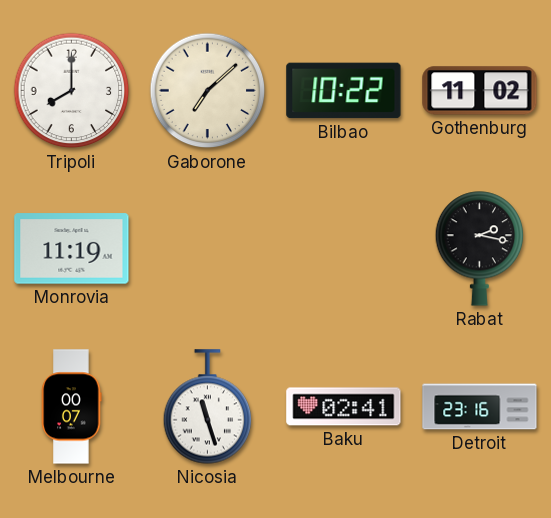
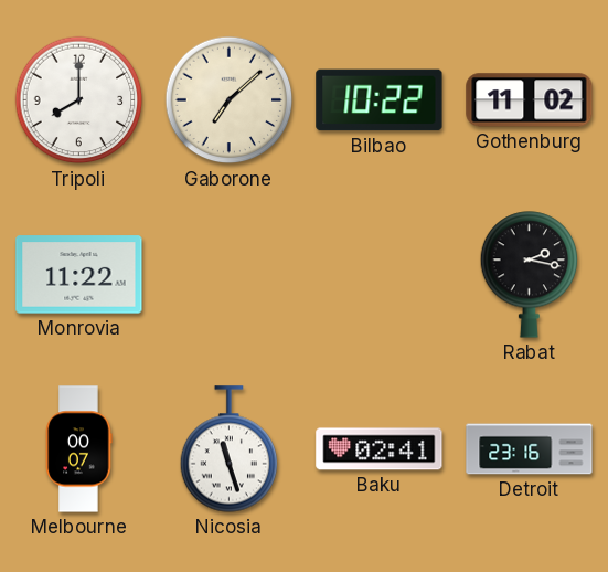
Monrovia: 11:19 -> 11:22
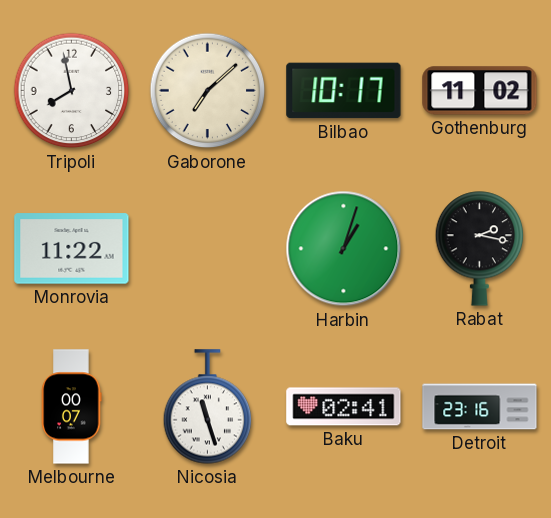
Tripoli: 8:00 -> 7:58
Bilbao: 10:22 -> 10:17
Harbin: none -> 1:03
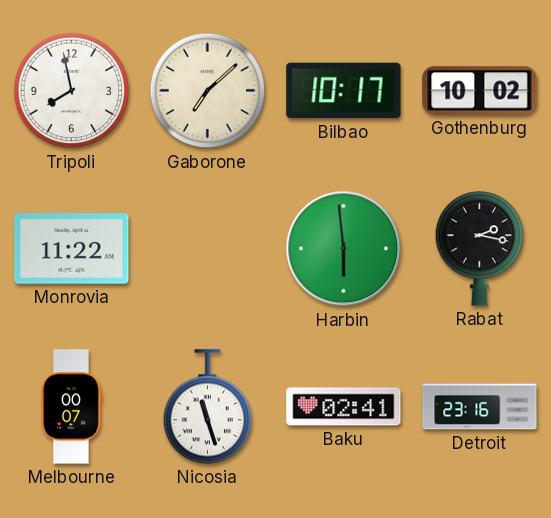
Gothenburg: 11:02 -> 10:02
Harbin: 1:03 -> 5:59
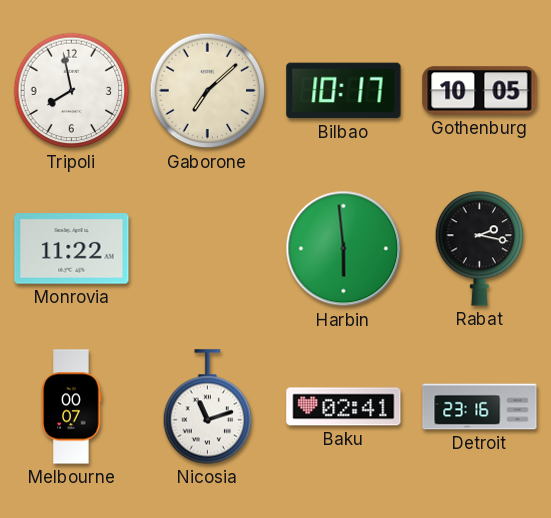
Gothenburg: 10:02 -> 10:05
Nicosia: 11:27 -> 11:12
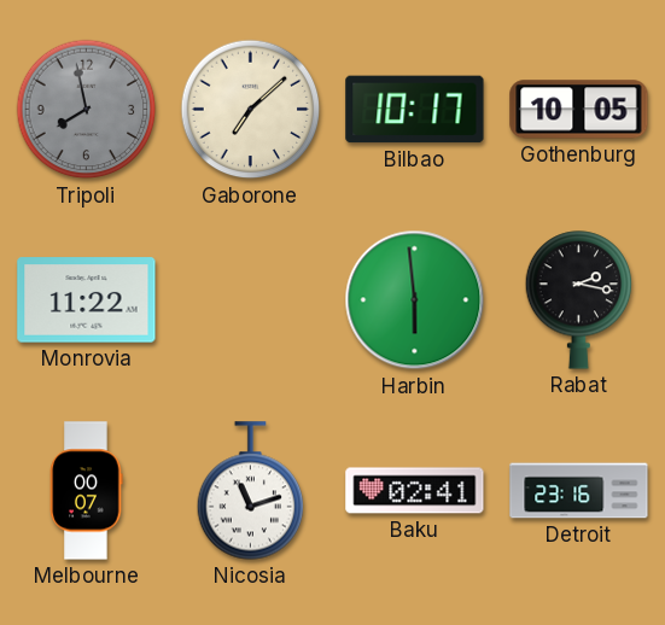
Tripoli dial: white -> grey
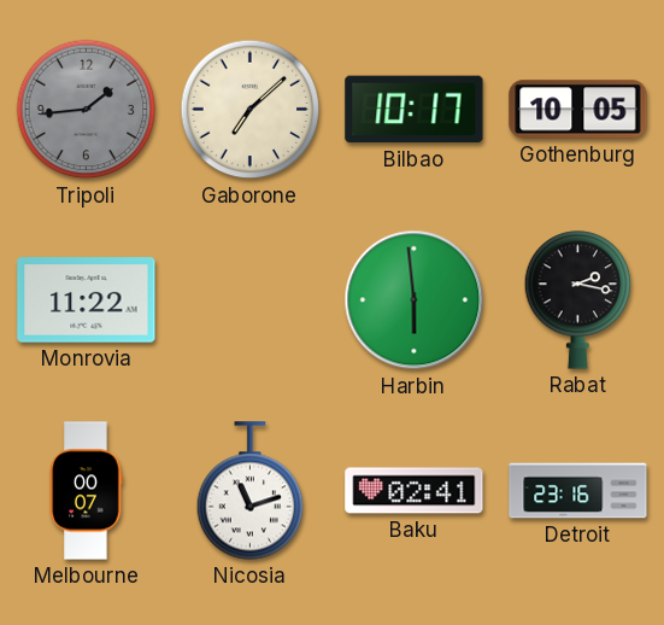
Tripoli: 7:58 -> 1:44
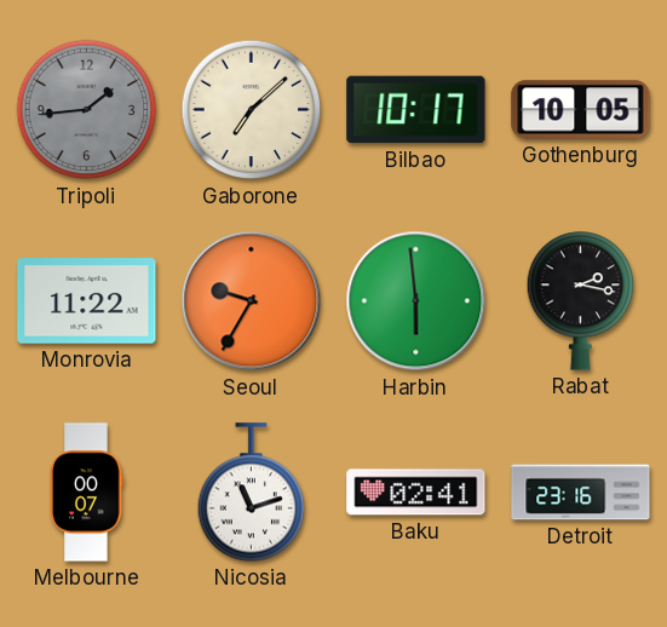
Seoul: none -> 9:35
